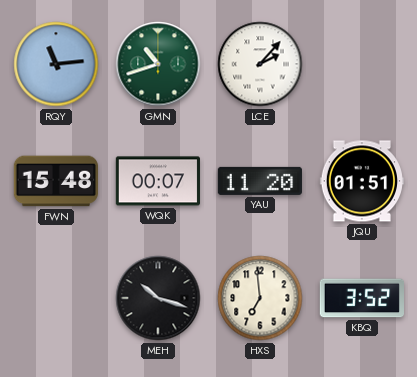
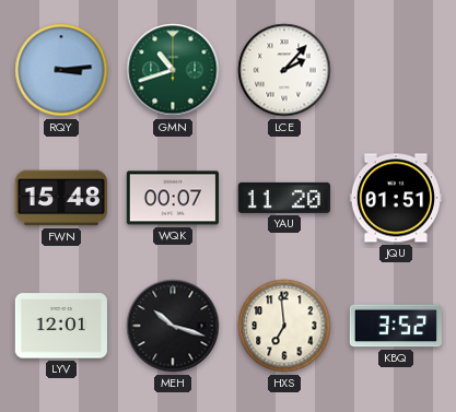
RQY: 11:14 -> 3:14
LYV: none -> 12:01
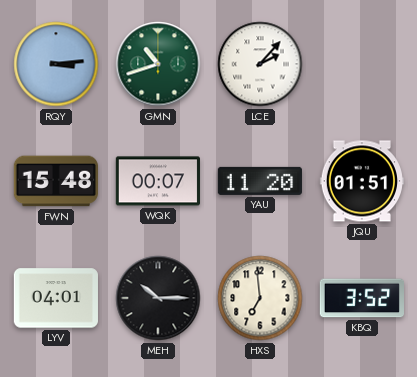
LYV: 12:01 -> 04:01
MEH: 10:18 -> 10:15
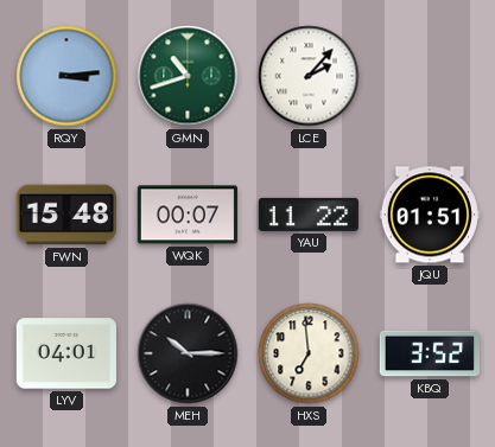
YAU: 11:20 -> 11:22
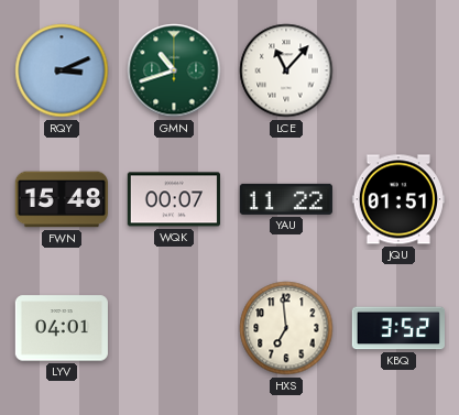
RQY: 3:14 -> 3:11
LCE: 2:07 -> 11:07
MEH: 10:15 -> none
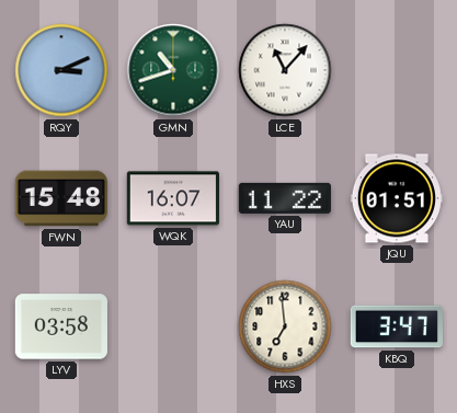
WQK: 00:07 -> 16:07
LYV: 04:01 -> 03:58
KBQ: 3:52 -> 3:47
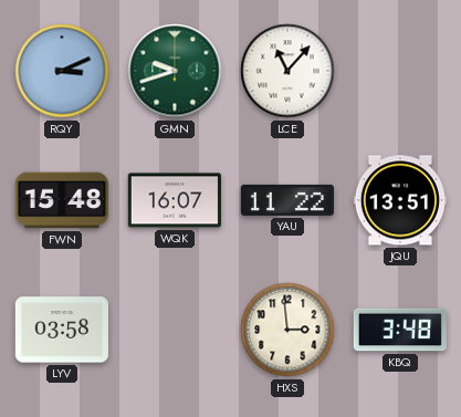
GMN: 10:42 -> 9:42
JQU: 01:51 -> 13:51
HXS: 6:59 -> 2:59
KBQ: 3:47 -> 3:48
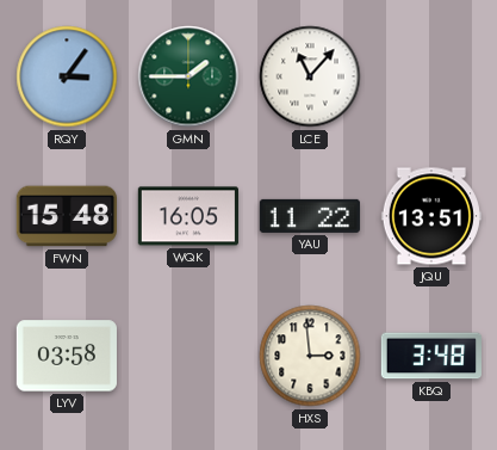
RQY: 3:11 -> 3:06
GMN: 9:42 -> 1:45
WQK: 16:07 -> 16:05
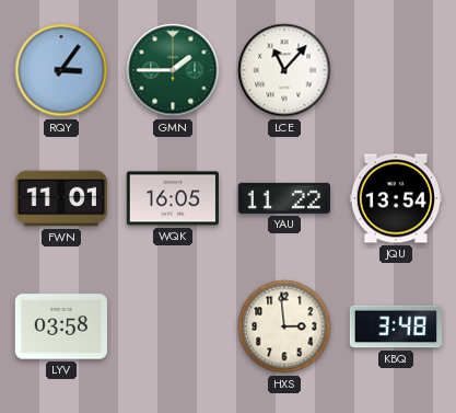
FWN: 15:48 -> 11:01
JQU: 13:51 -> 13:54
